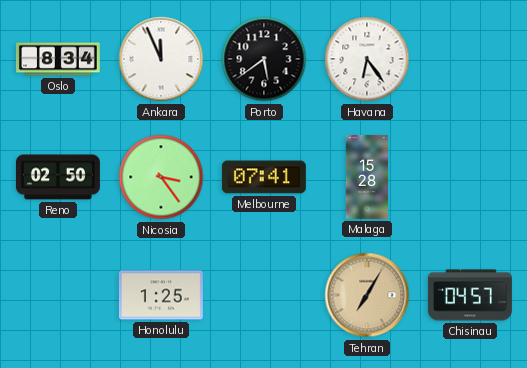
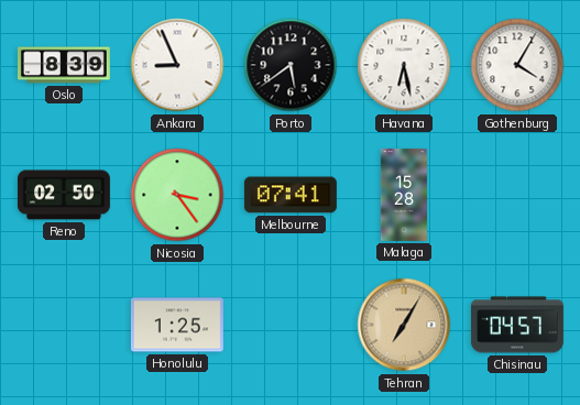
Oslo: 8:34 -> 8:39
Ankara: 11:56 -> 8:56
Havana: 6:24 -> 6:28
Gothenburg: none -> 4:05
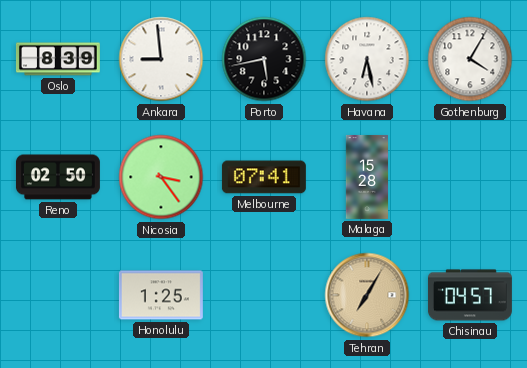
Ankara: 8:56 -> 8:59
Porto: 5:39 -> 5:43
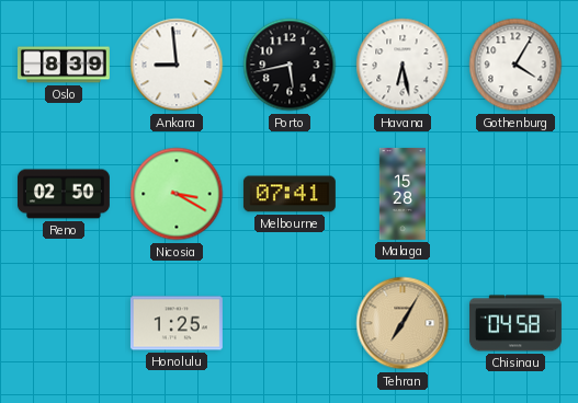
Nicosia: 3:24 -> 3:20
Chisinau: 04:57 -> 04:58
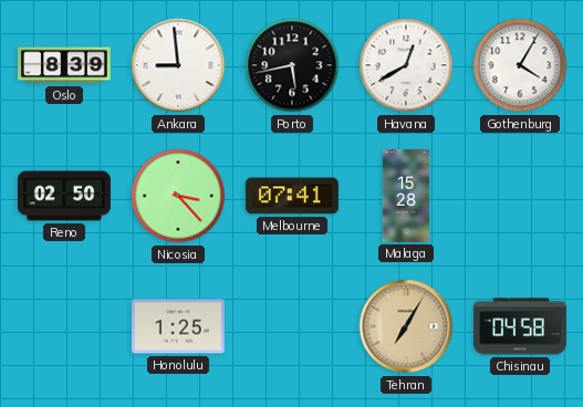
Havana: 6:28 -> 12:40
Nicosia: 3:20 -> 3:23
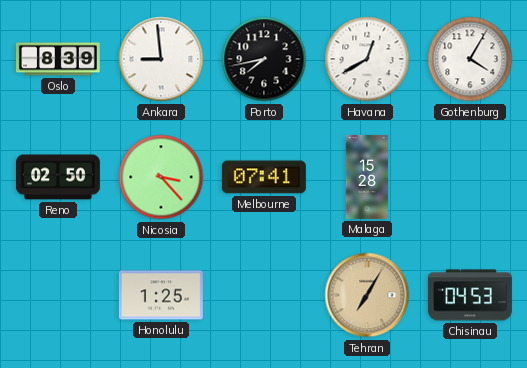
Porto: 5:43 -> 7:43
Chisinau: 04:58 -> 04:53
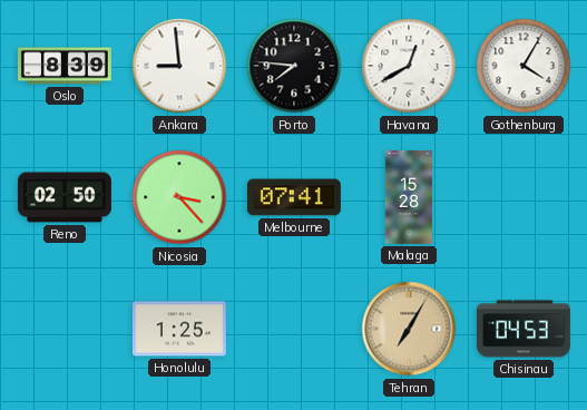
Porto: 7:43 -> 7:46
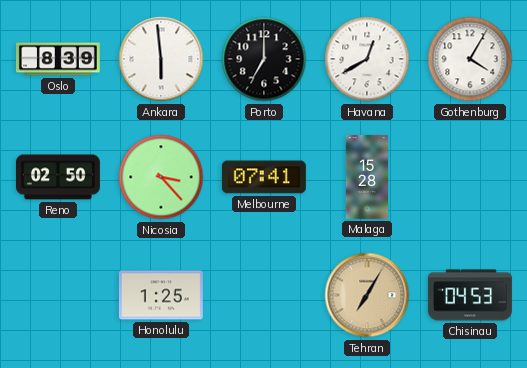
Ankara: 8:59 -> 5:59
Porto: 7:46 -> 7:00
